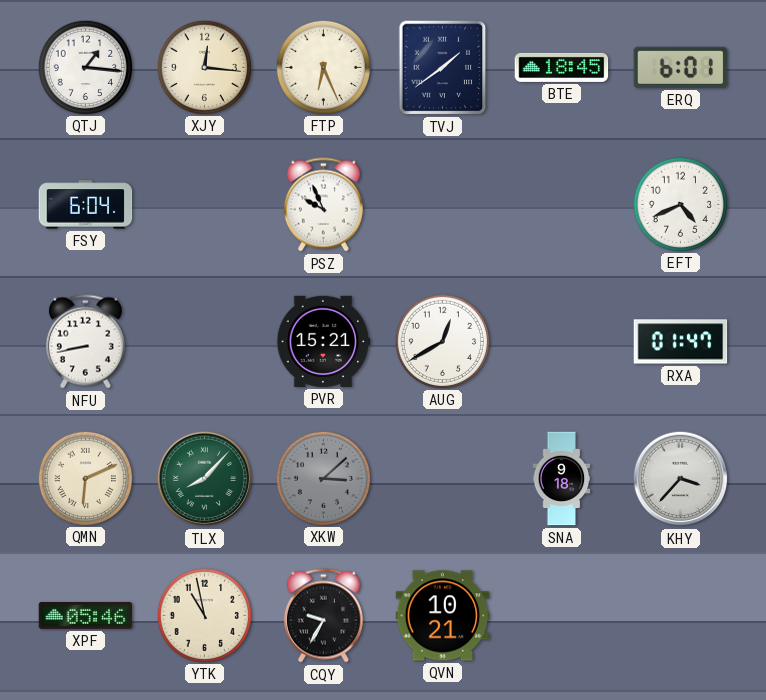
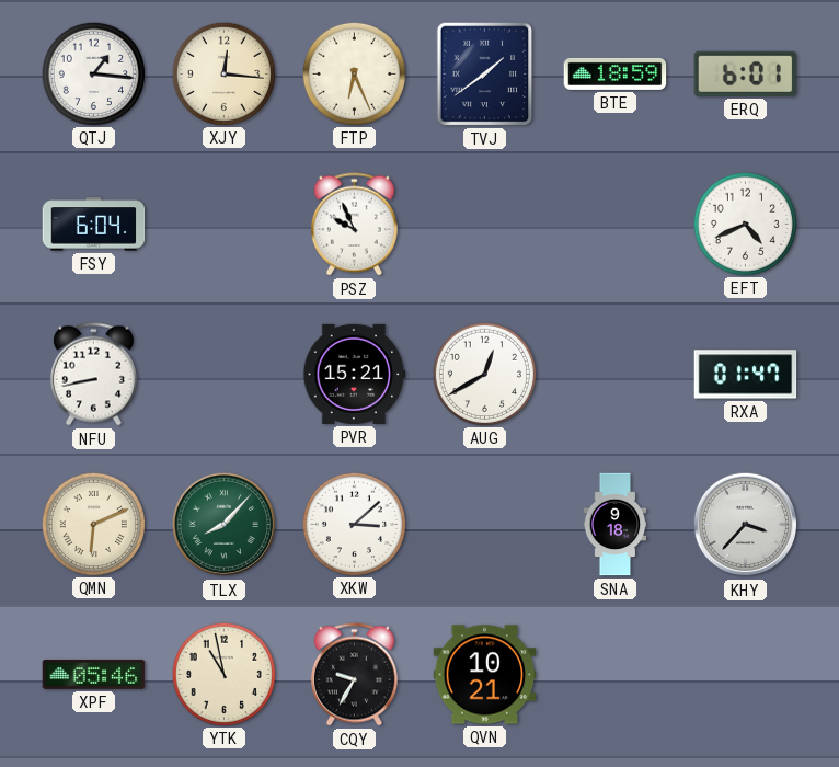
BTE: 18:45 -> 18:59
XKW dial: grey -> white
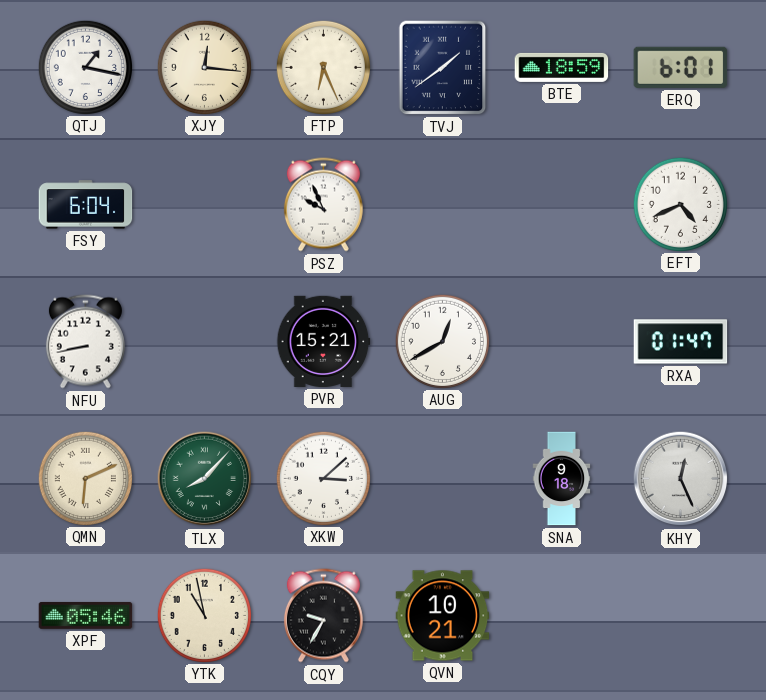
QTJ: 1:16 -> 1:17
KHY: 3:37 -> 12:26
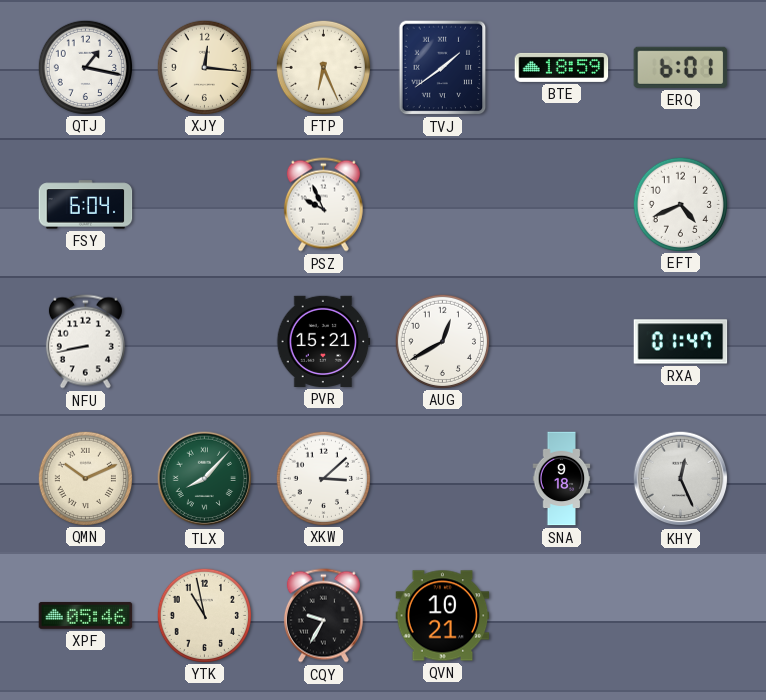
QMN: 6:11 -> 10:11
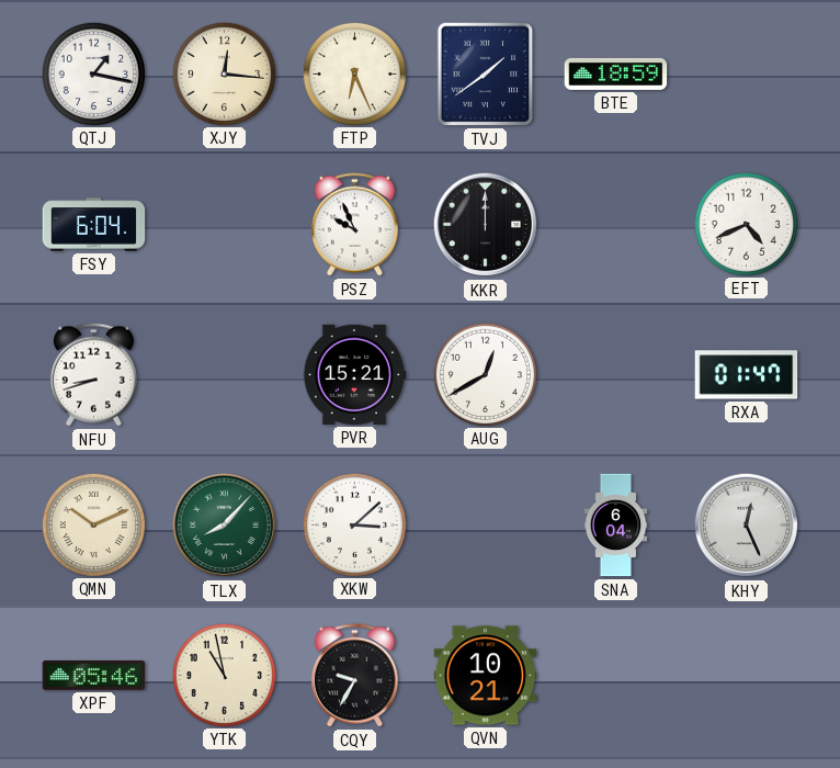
ERQ: 6:01 -> none
KKR: none -> 12:00
NFU: 8:43 -> 8:42
SNA: 9:18 -> 6:04
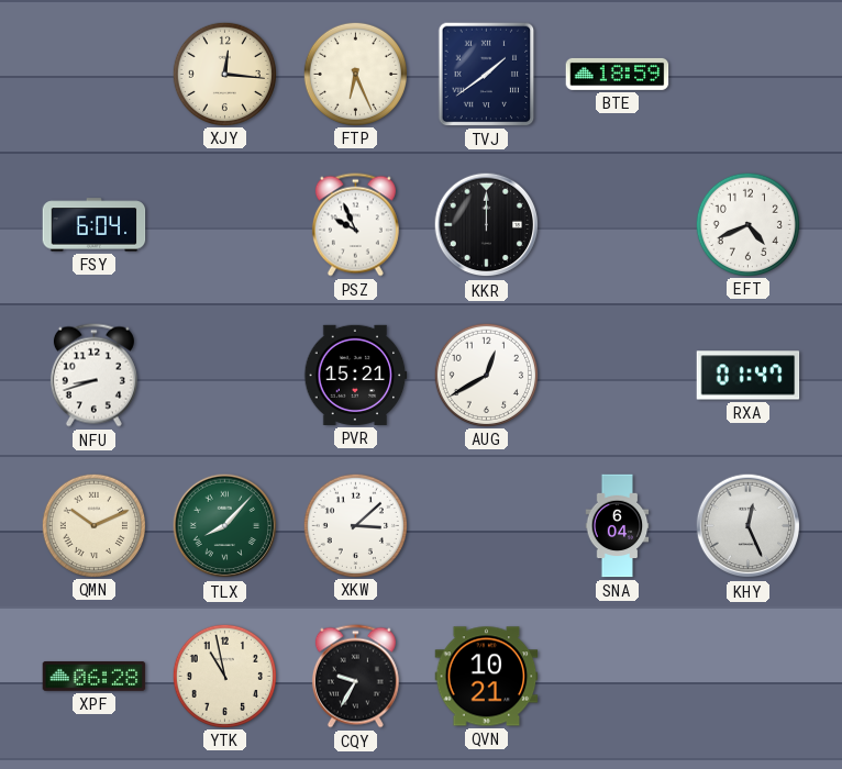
QTJ: 1:17 -> none
XPF: 05:46 -> 06:28
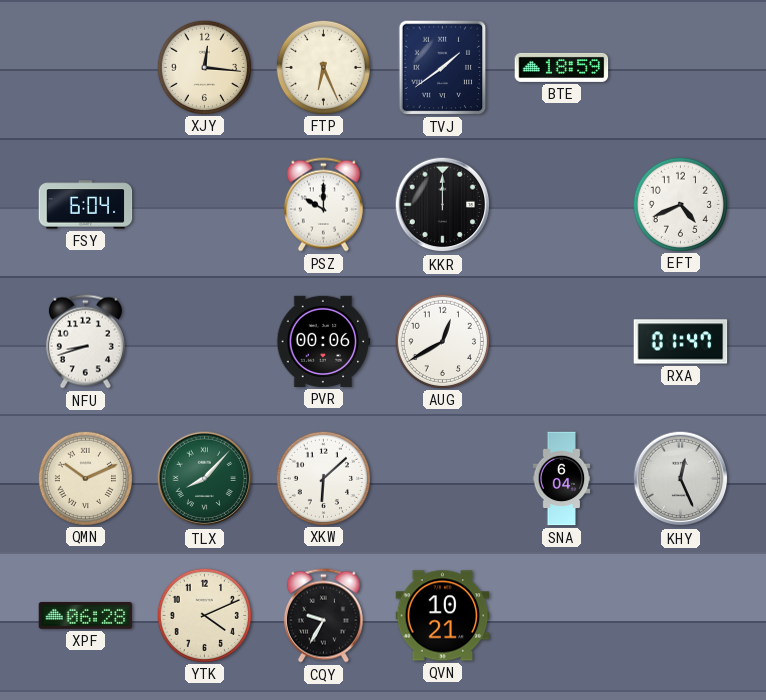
PSZ: 9:56 -> 10:00
PVR: 15:21 -> 00:06
XKW: 3:08 -> 6:08
YTK: 10:58 -> 4:11
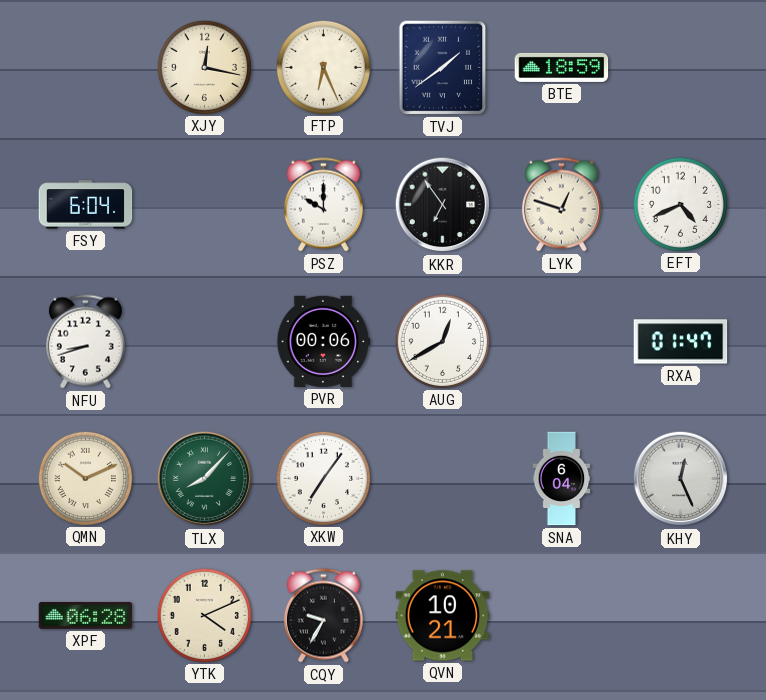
XJY: 12:16 -> 12:17
KKR: 12:00 -> 6:54
LYK: none -> 12:48
XKW: 6:08 -> 7:06
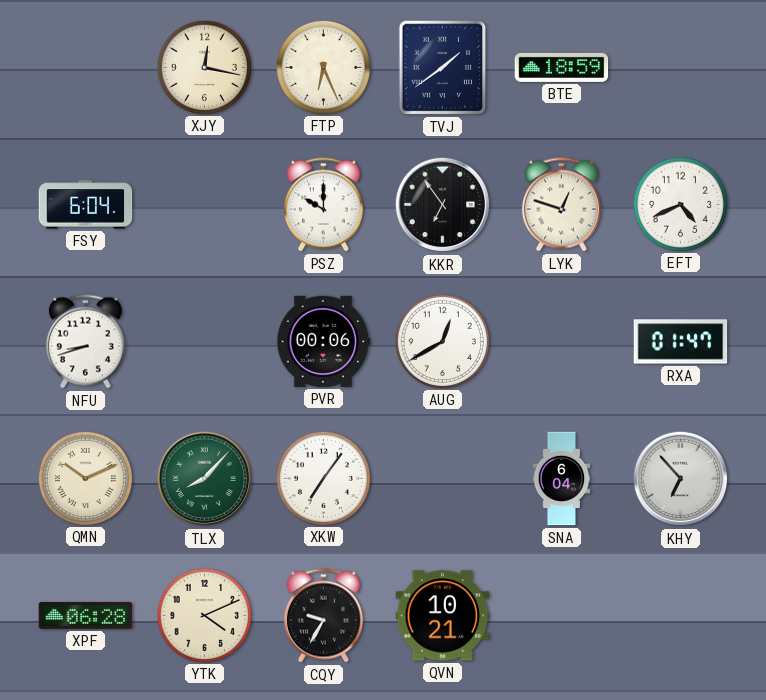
KHY: 12:26 -> 6:53
